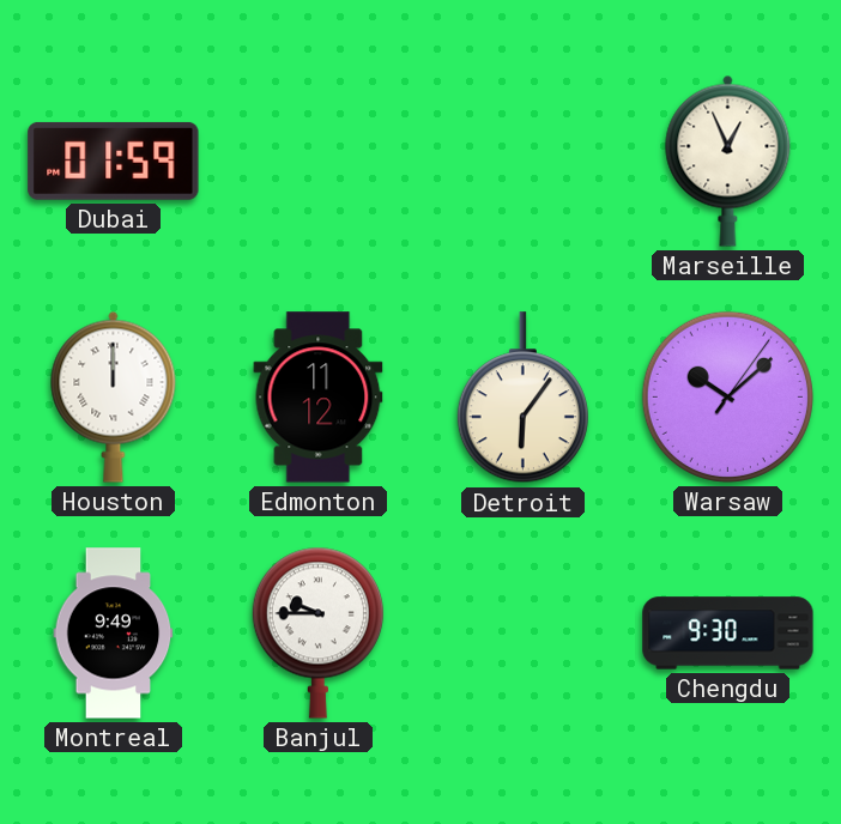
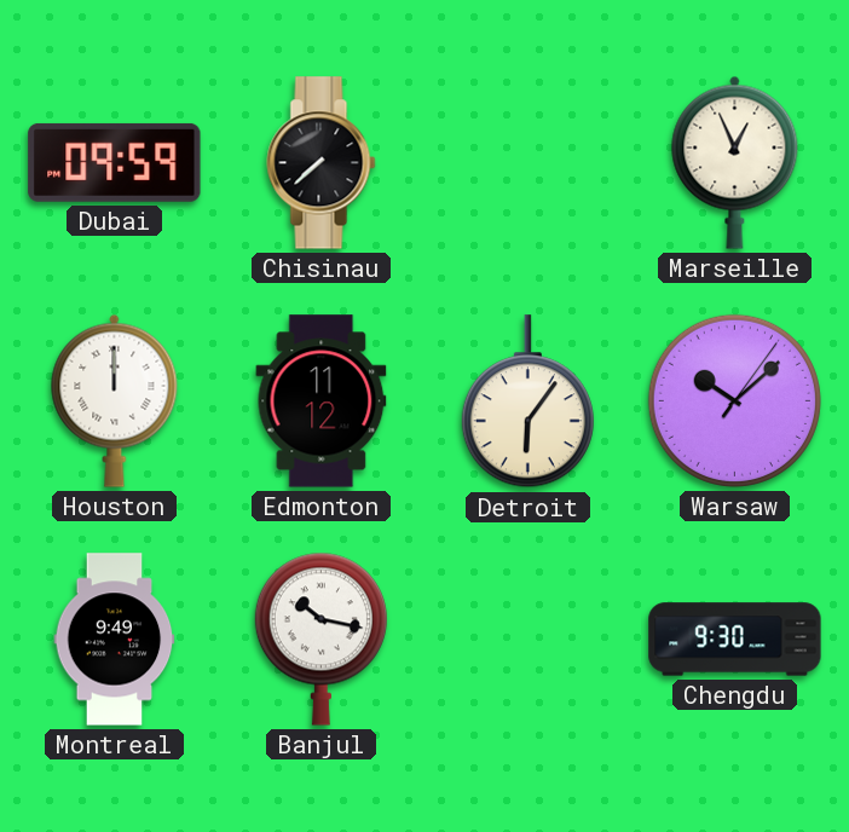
Dubai: 01:59 -> 09:59
Chisinau: none -> 7:38
Banjul: 9:45 -> 10:17
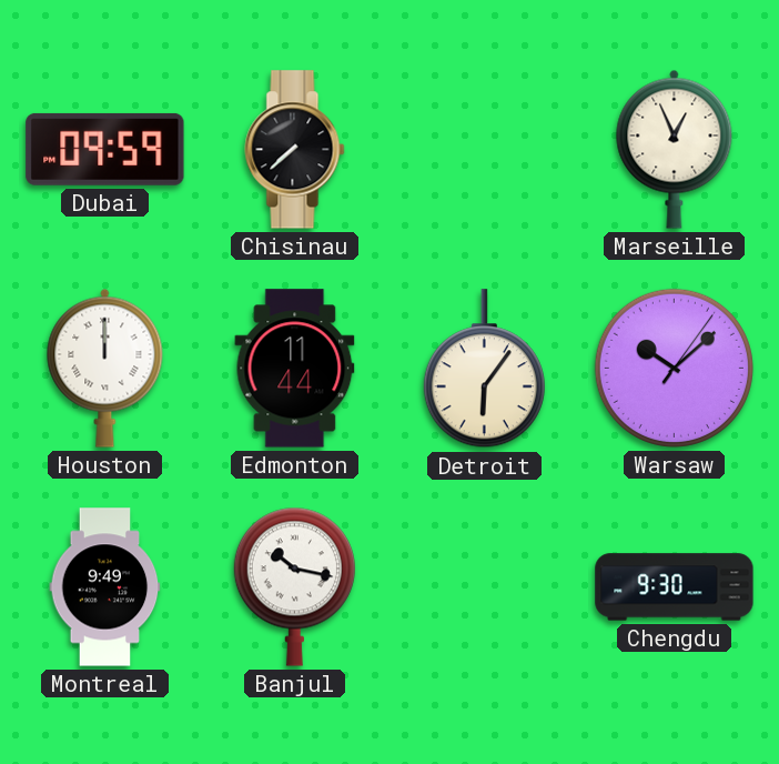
Edmonton: 11:12 -> 11:44
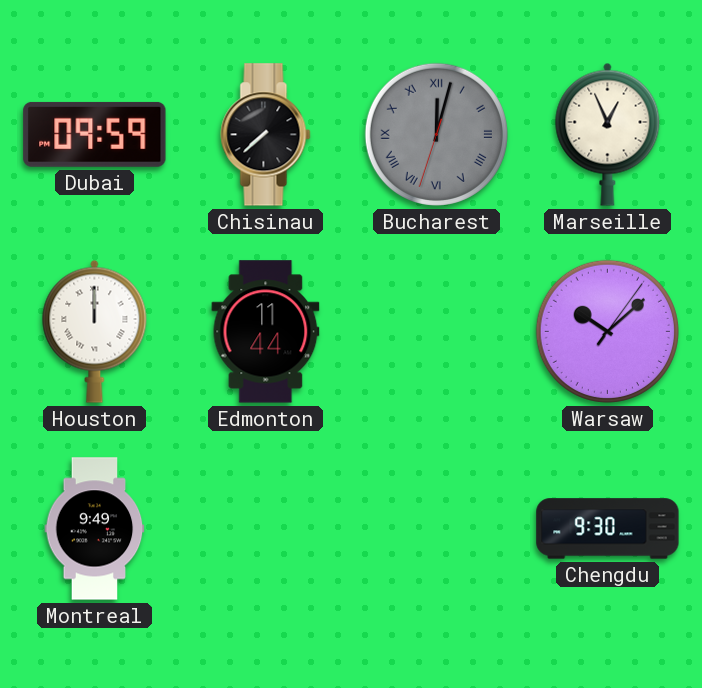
Bucharest: none -> 12:02
Detroit: 6:06 -> none
Banjul: 10:17 -> none
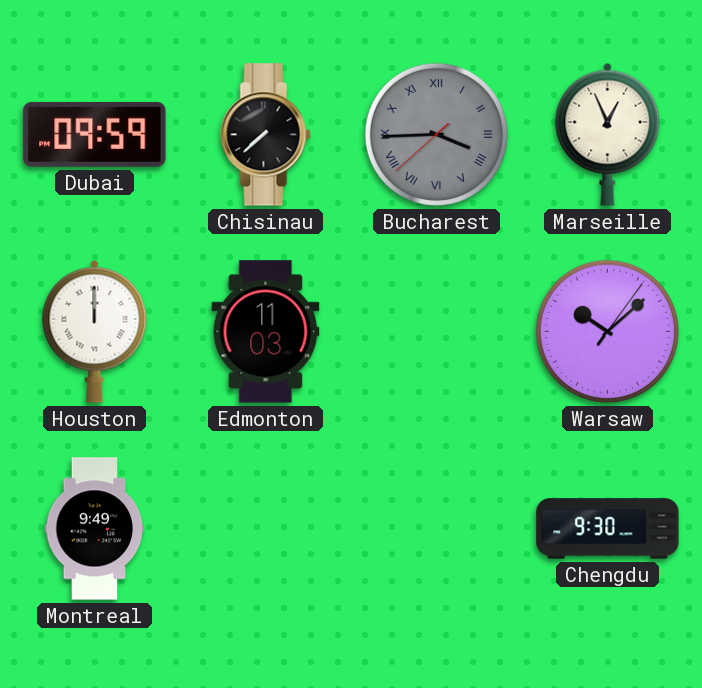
Bucharest: 12:02 -> 3:44
Edmonton: 11:44 -> 11:03
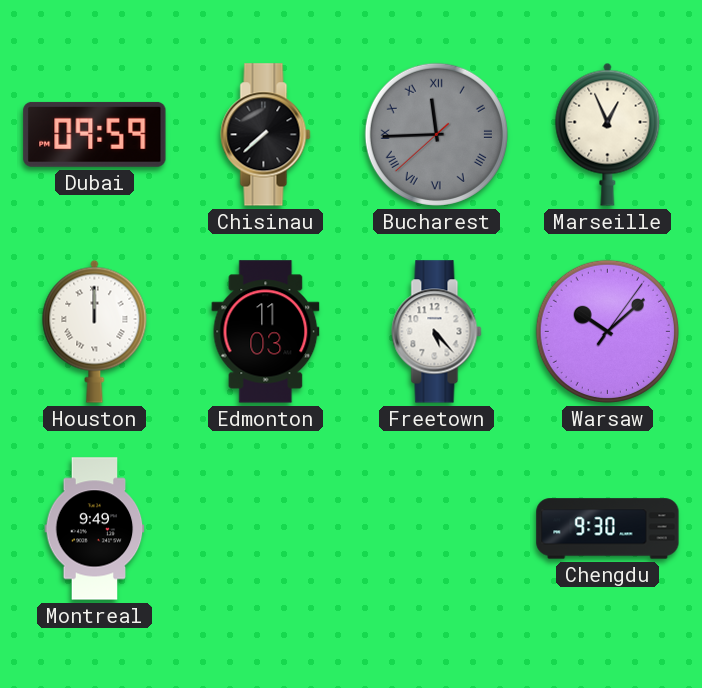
Bucharest: 3:44 -> 11:44
Freetown: none -> 5:23
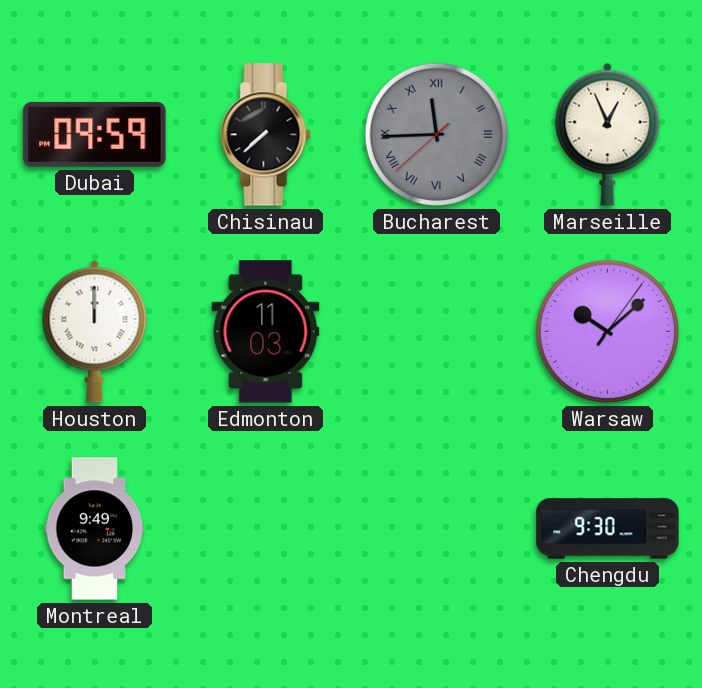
Freetown: 5:23 -> none
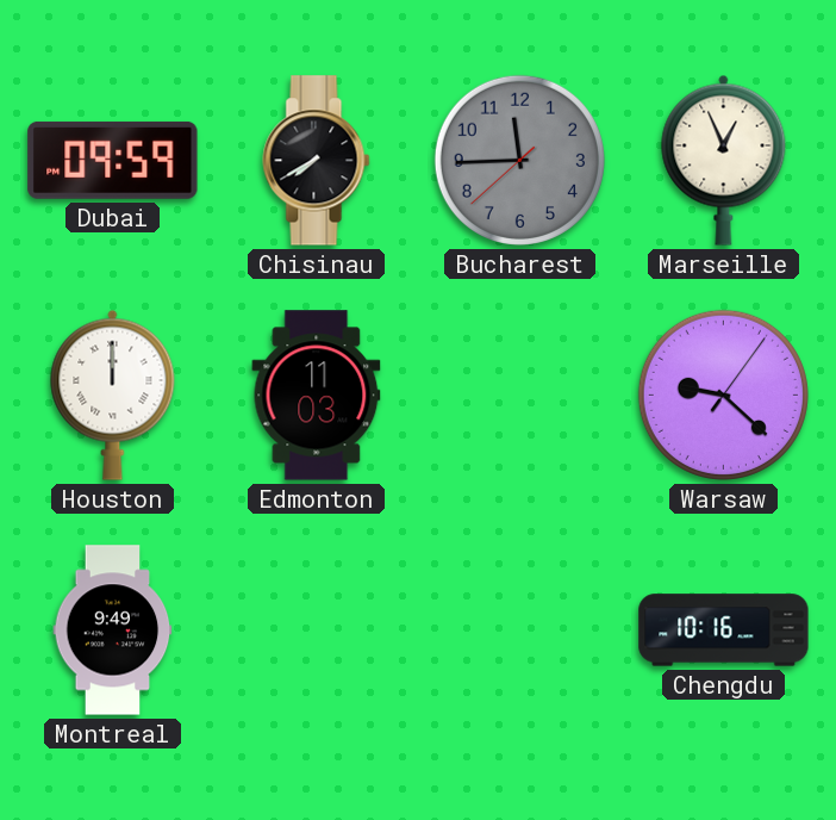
Chisinau: 7:38 -> 7:40
Bucharest numerals: Roman -> Arabic
Warsaw: 10:08 -> 9:22
Chengdu: 9:30 -> 10:16
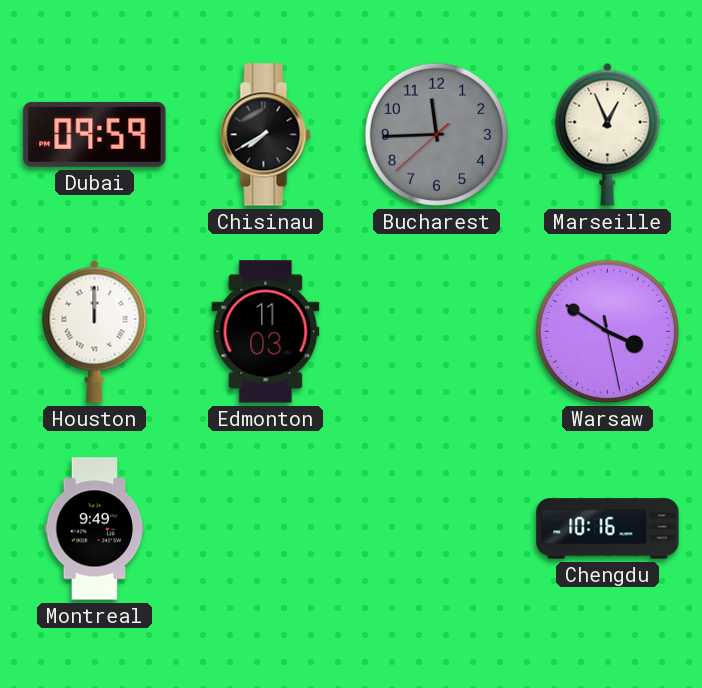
Warsaw: 9:22 -> 3:50
